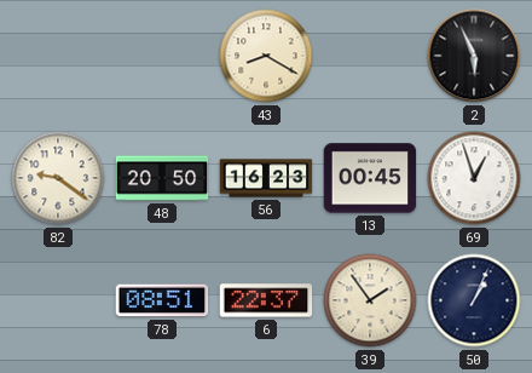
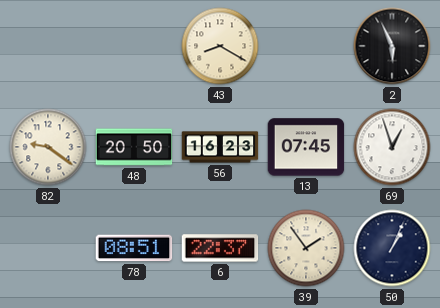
13: 00:45 -> 07:45
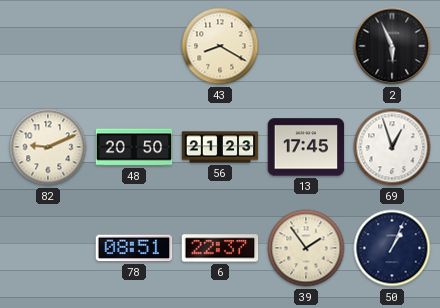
82: 9:21 -> 9:11
56: 16:23 -> 21:23
13: 07:45 -> 17:45
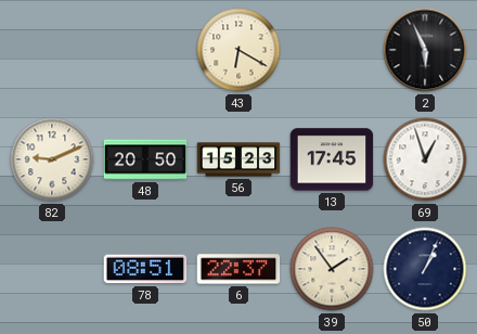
43: 8:20 -> 6:20
56: 21:23 -> 15:23
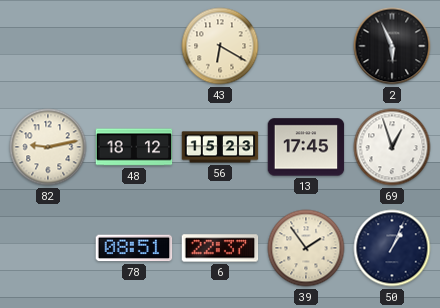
82: 9:11 -> 9:13
48: 20:50 -> 18:12
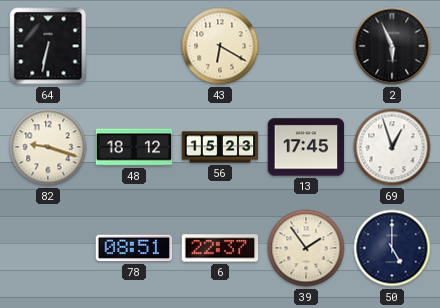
64: none -> 6:32
82: 9:13 -> 9:18
50: 1:04 -> 5:00
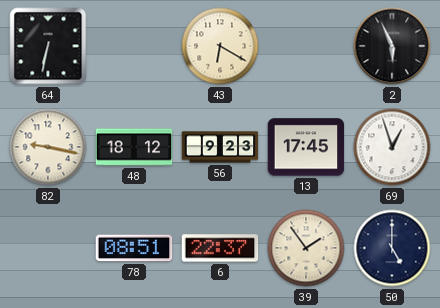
82: 9:18 -> 9:17
56: 15:23 -> 9:23
